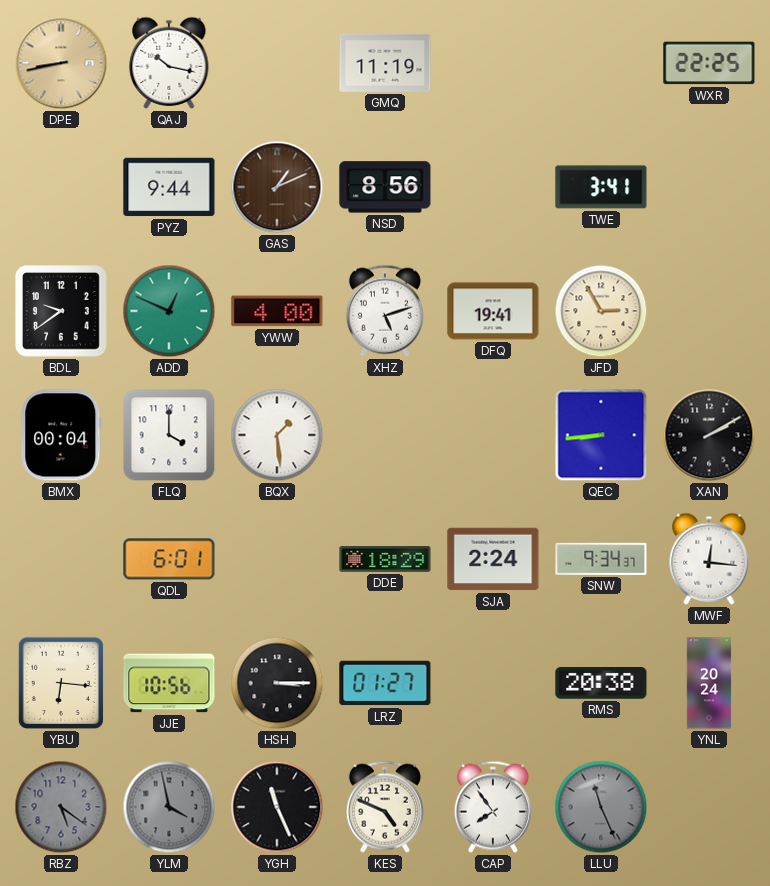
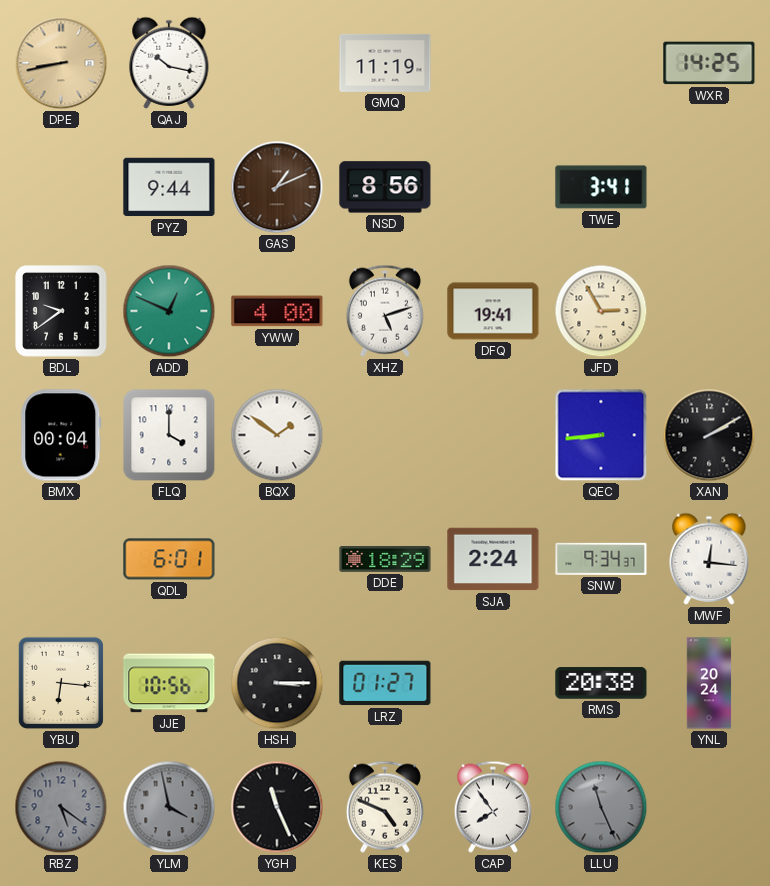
WXR: 22:25 -> 14:25
BQX: 1:29 -> 1:51
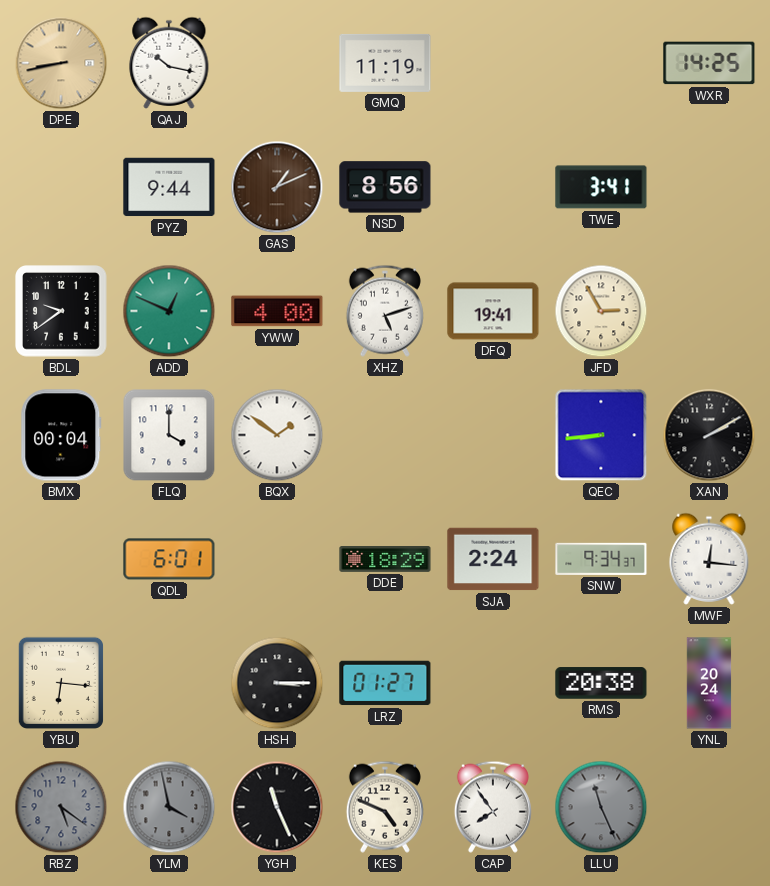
JJE: 10:56 -> none
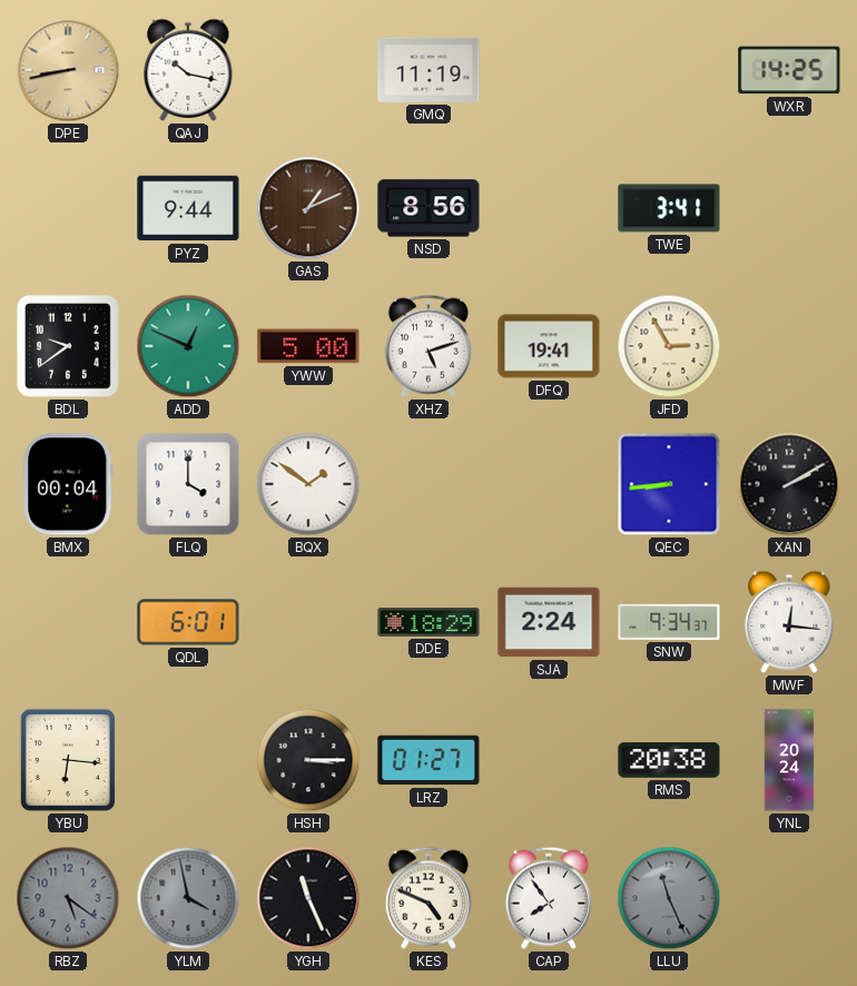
YWW: 4:00 -> 5:00
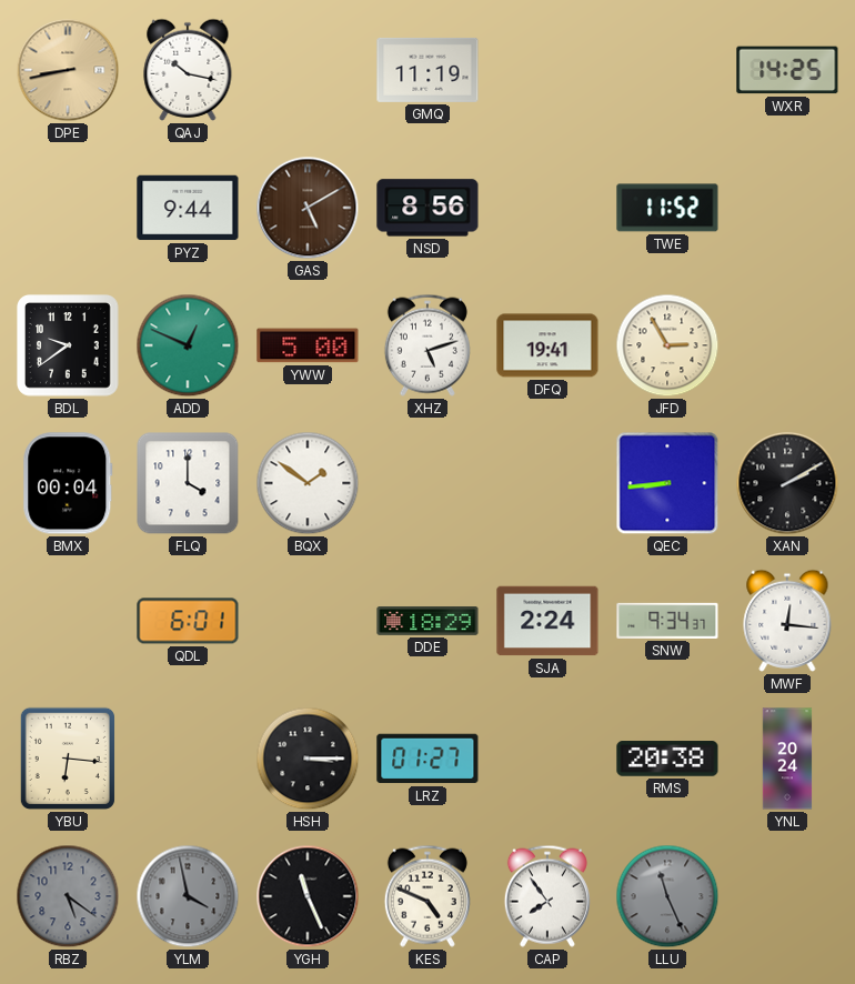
GAS: 1:11 -> 5:10
TWE: 3:41 -> 11:52
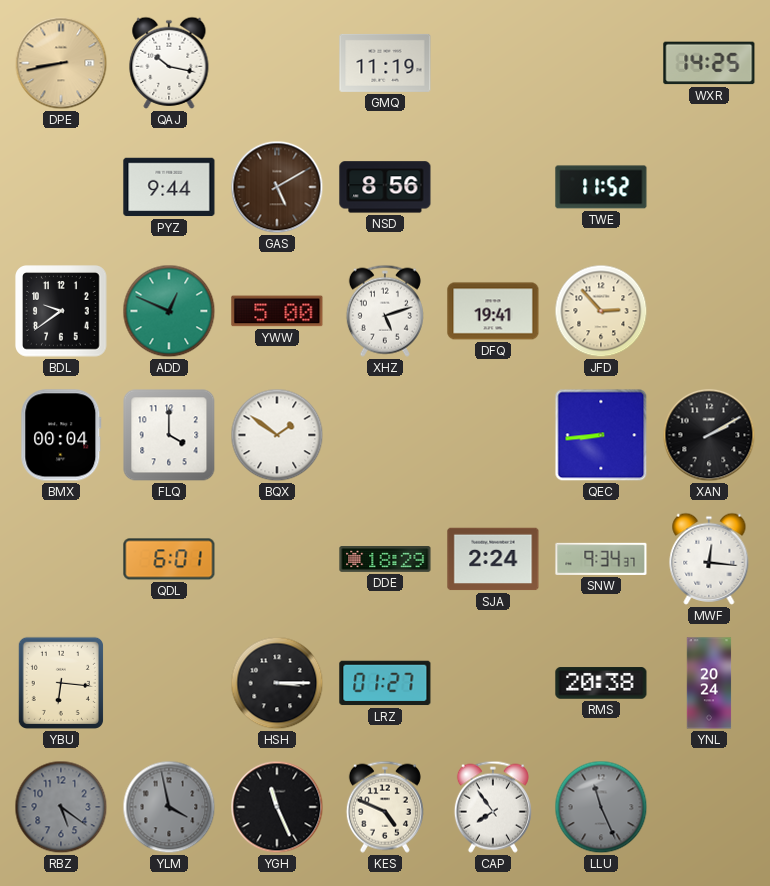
JFD: 2:55 -> 2:53
